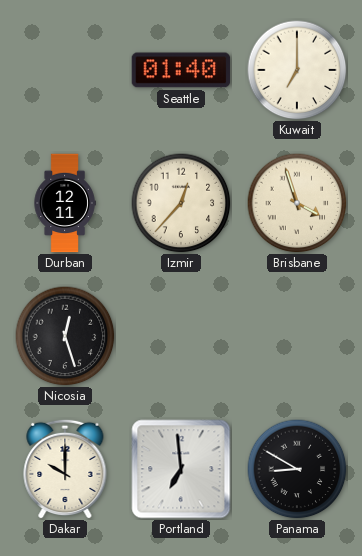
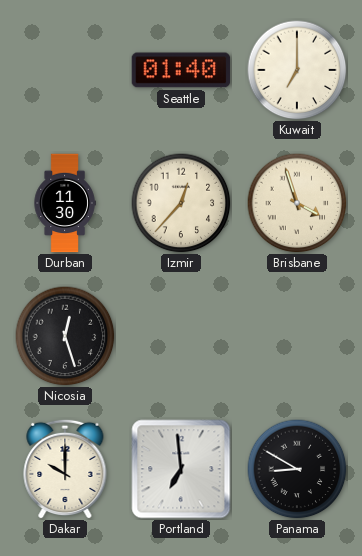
Durban: 12:11 -> 11:30
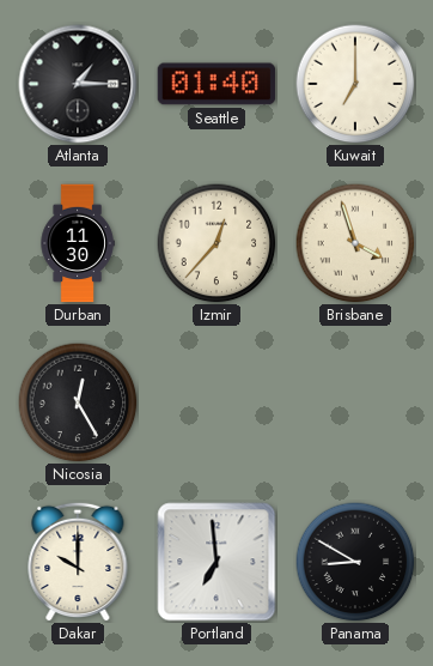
Atlanta: none -> 1:15
Nicosia: 12:27 -> 12:25
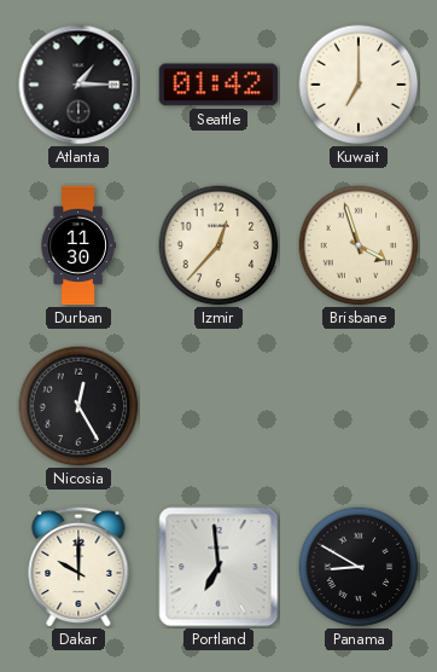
Seattle: 01:40 -> 01:42
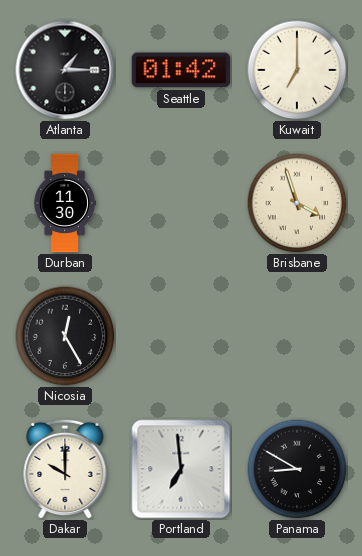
Izmir: 12:37 -> none
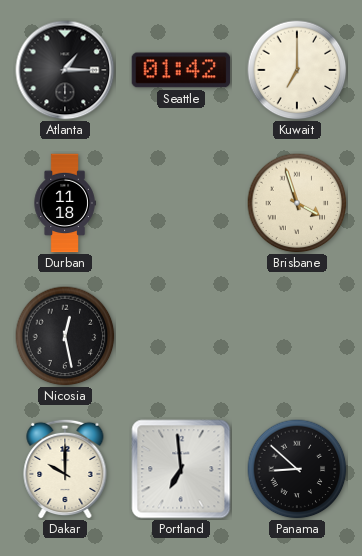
Durban: 11:30 -> 11:18
Nicosia: 12:25 -> 12:28
Panama: 8:50 -> 8:52
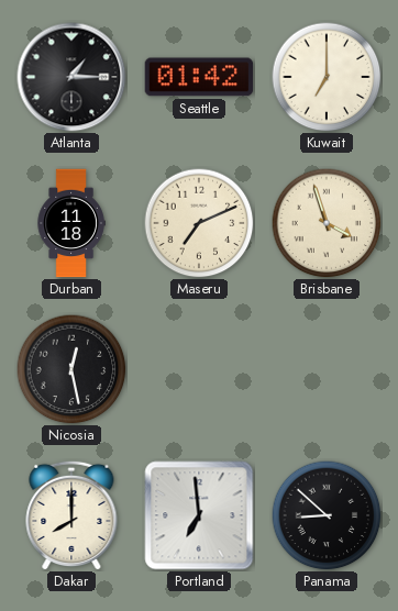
Maseru: none -> 7:11
Dakar: 10:00 -> 8:00
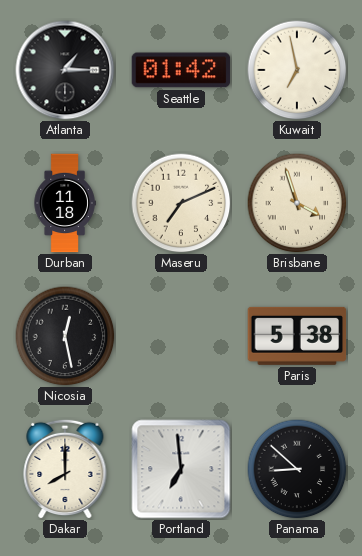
Kuwait: 7:00 -> 6:58
Paris: none -> 5:38
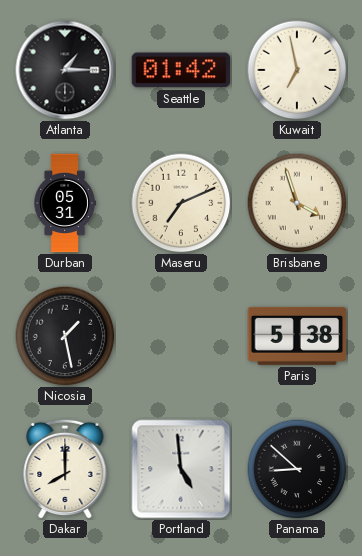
Durban: 11:18 -> 05:31
Nicosia: 12:28 -> 1:28
Portland: 6:59 -> 4:59
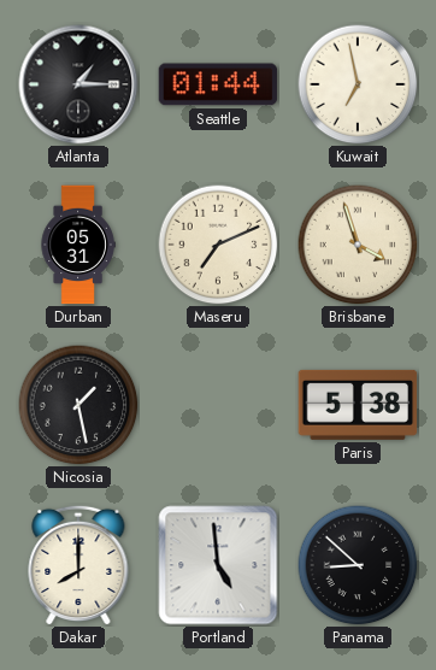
Seattle: 01:42 -> 01:44
